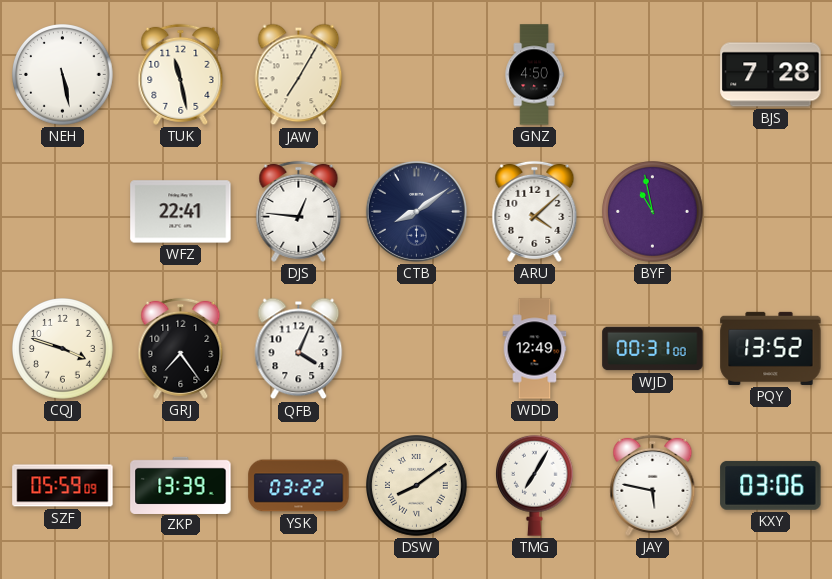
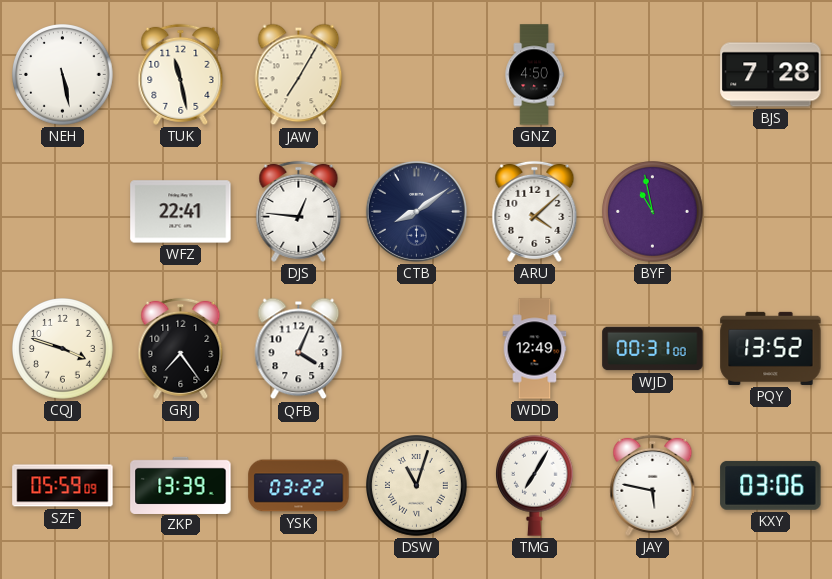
DSW: 8:09 -> 11:03
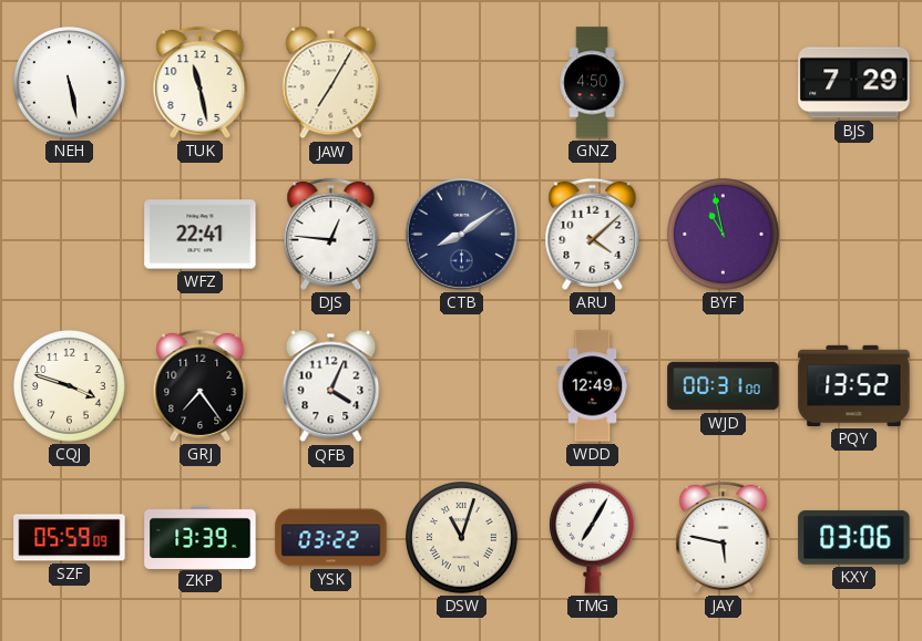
BJS: 7:28 -> 7:29
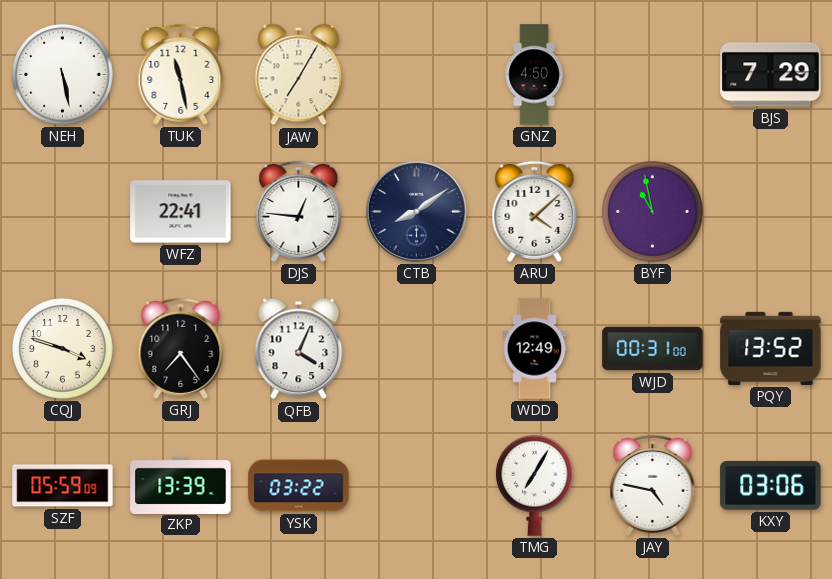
DSW: 11:03 -> none
JAY: 5:47 -> 4:47
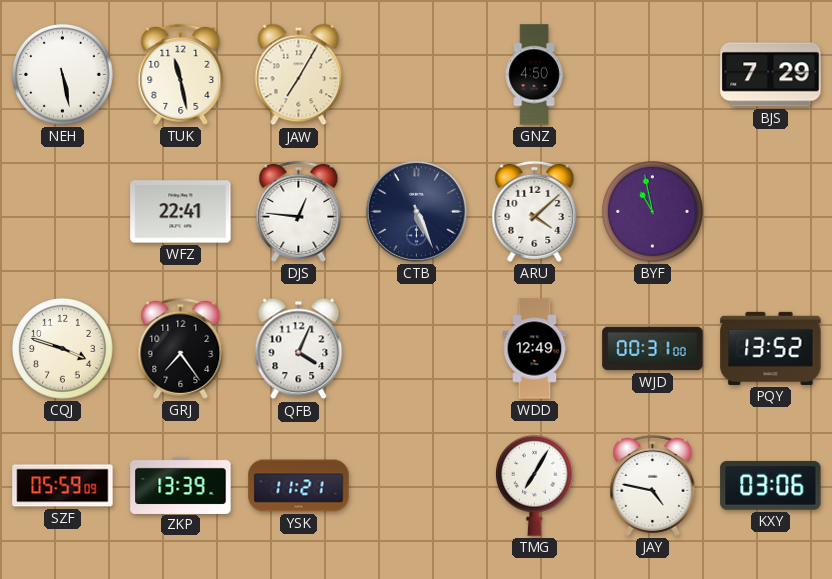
CTB: 8:09 -> 5:26
YSK: 03:22 -> 11:21
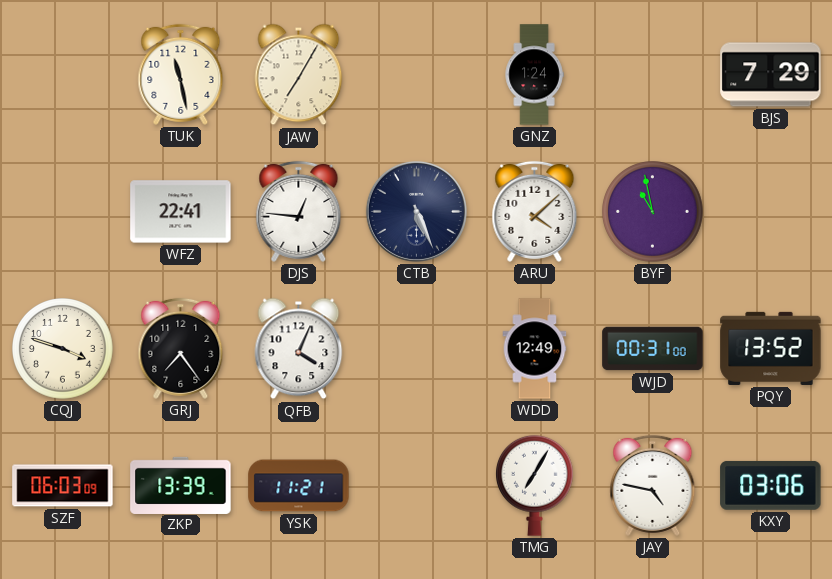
NEH: 5:28 -> none
GNZ: 4:50 -> 1:24
SZF: 05:59 -> 06:03
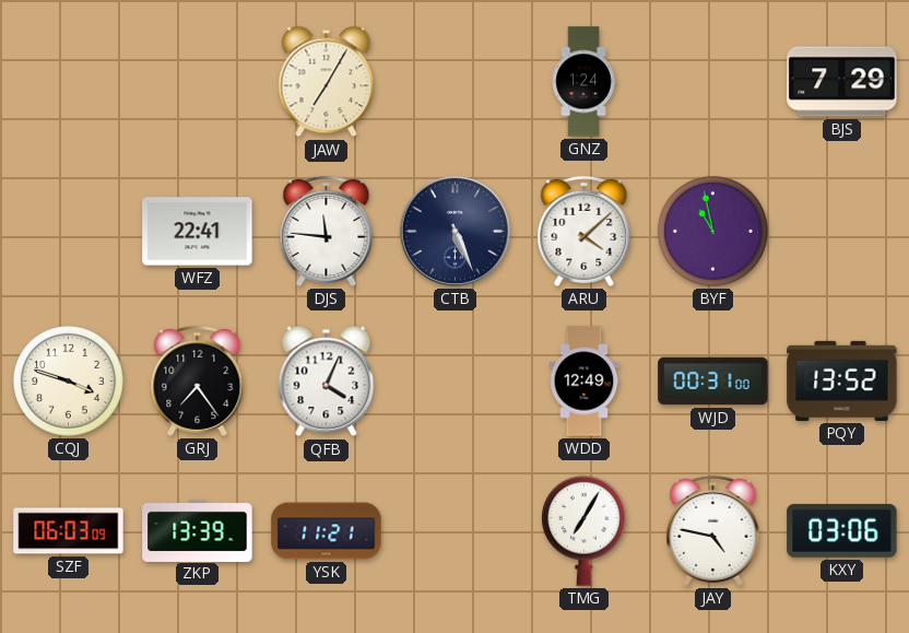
TUK: 11:28 -> none
DJS: 12:46 -> 11:46
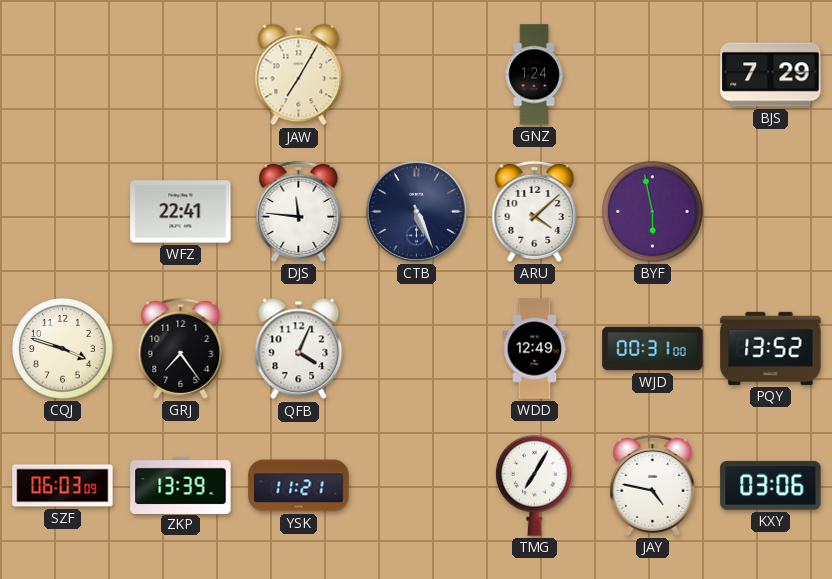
BYF: 10:58 -> 5:58
